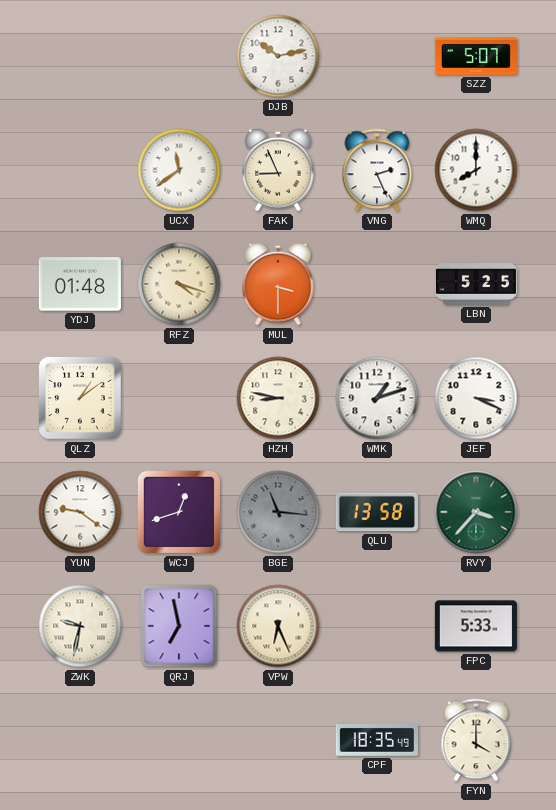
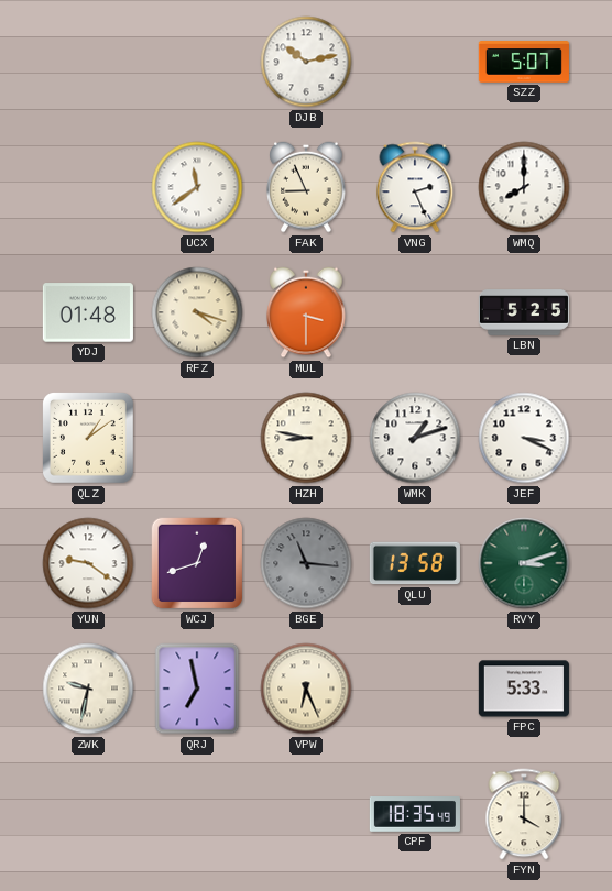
RVY: 3:37 -> 3:12
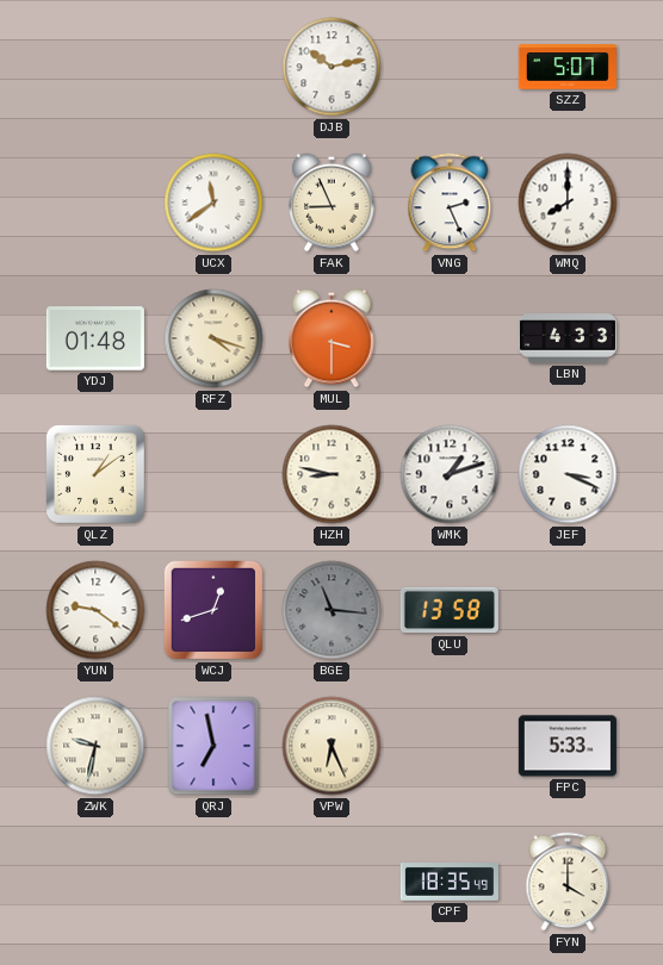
LBN: 5:25 -> 4:33
RVY: 3:12 -> none
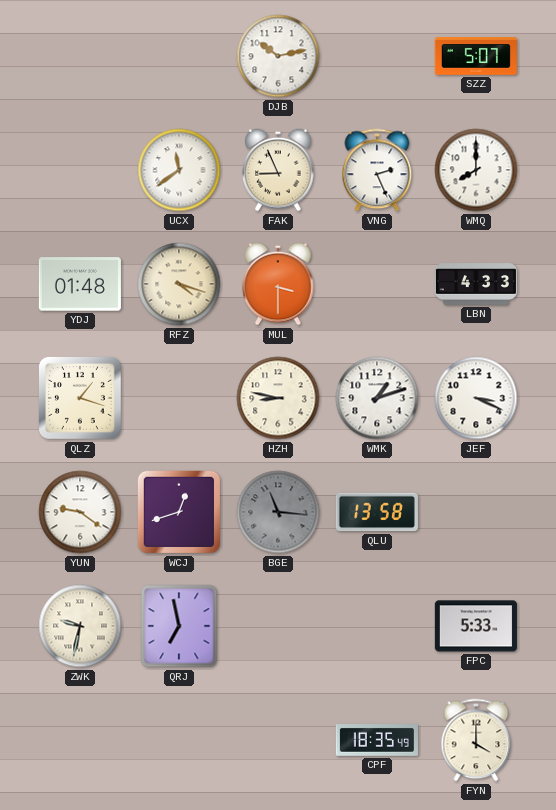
QLZ: 1:09 -> 1:18
VPW: 6:26 -> none
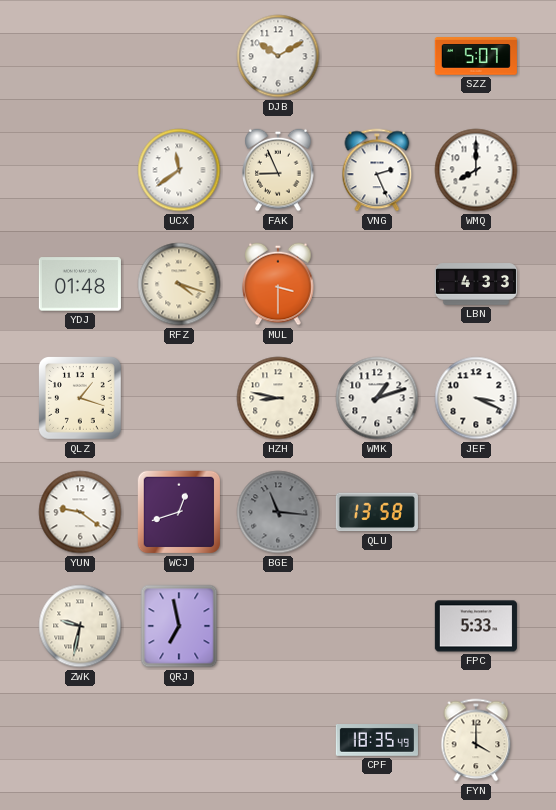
DJB: 10:13 -> 10:10
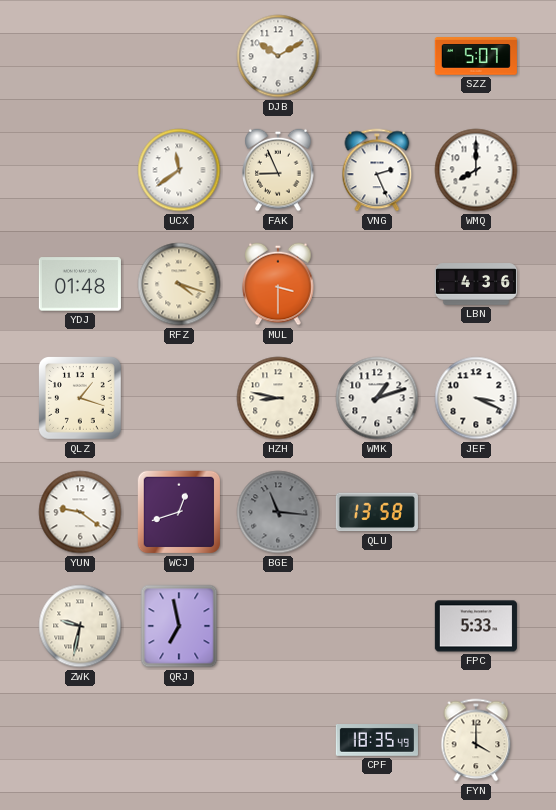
LBN: 4:33 -> 4:36
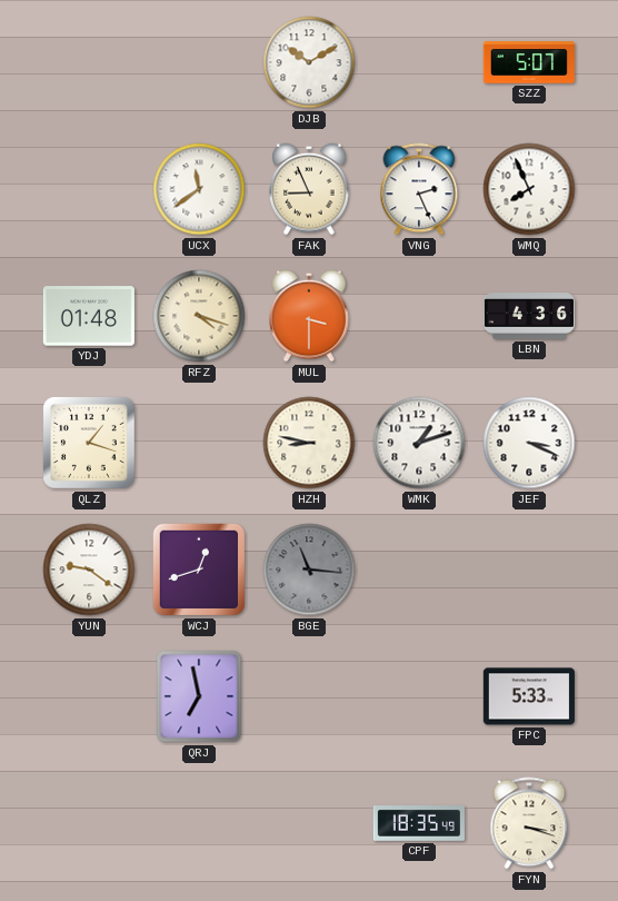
WMQ: 8:00 -> 7:56
QLU: 13:58 -> none
ZWK: 9:32 -> none
FYN: 4:00 -> 3:18
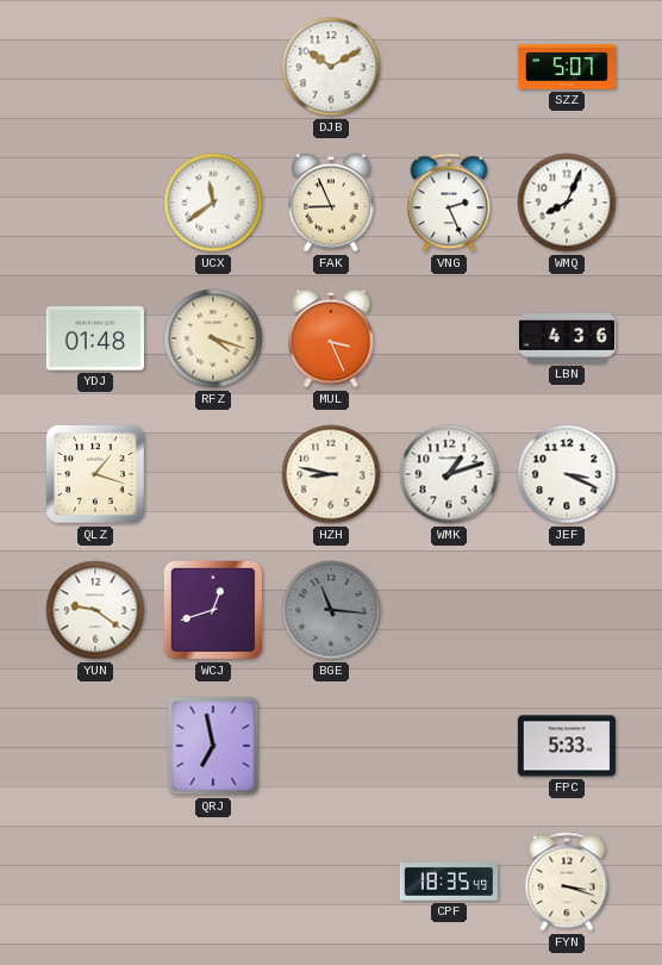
WMQ: 7:56 -> 8:04
MUL: 3:30 -> 3:26
